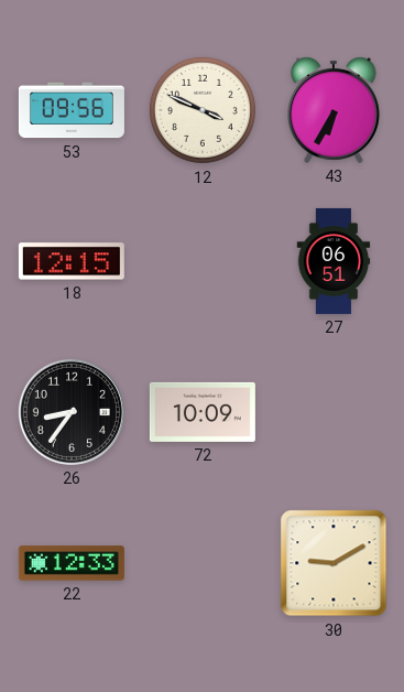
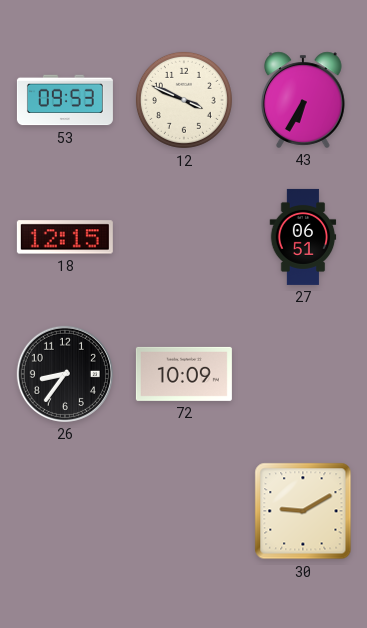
53: 09:56 -> 09:53
22: 12:33 -> none
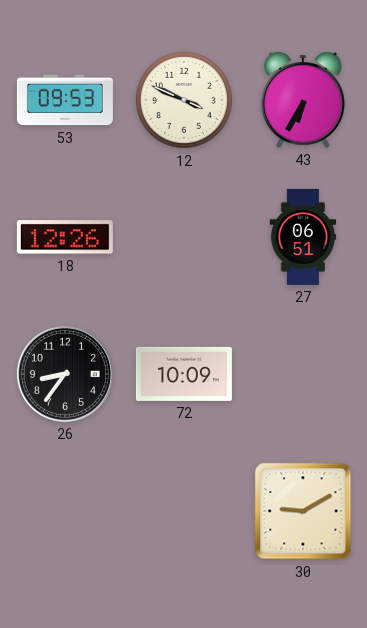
18: 12:15 -> 12:26
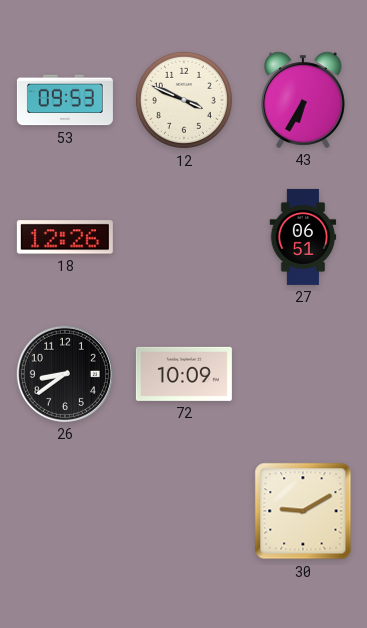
26: 8:36 -> 8:39
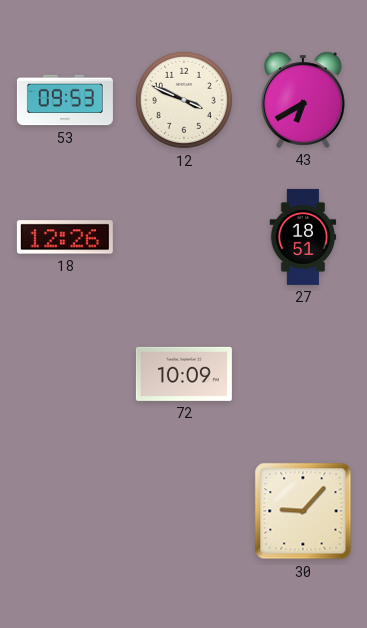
43: 6:35 -> 6:40
27: 06:51 -> 18:51
26: 8:39 -> none
30: 9:10 -> 9:07
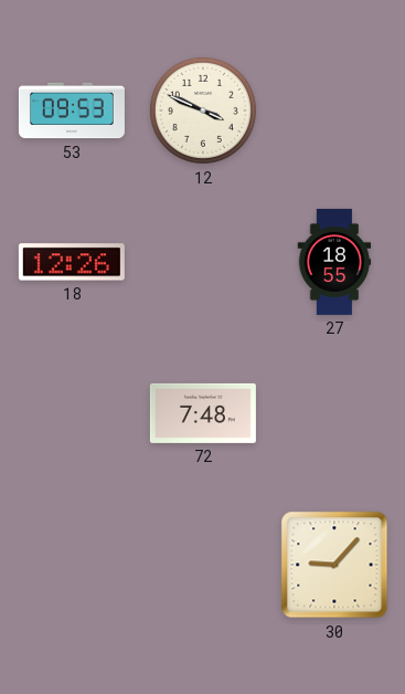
43: 6:40 -> none
27: 18:51 -> 18:55
72: 10:09 -> 7:48
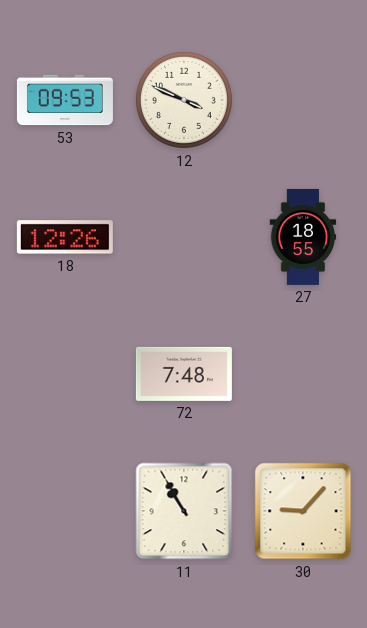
11: none -> 10:55
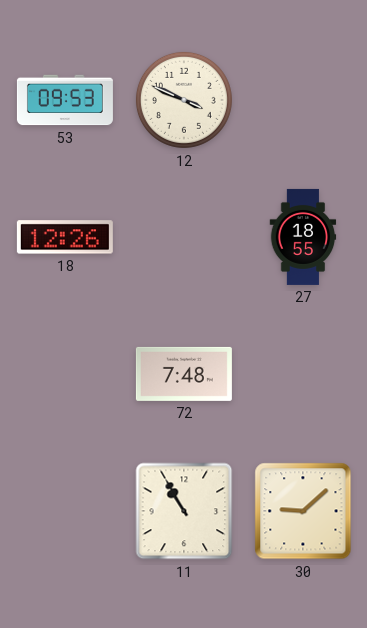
30: 9:07 -> 9:08
